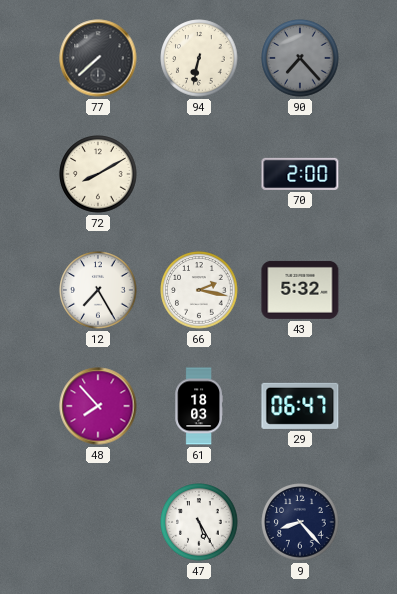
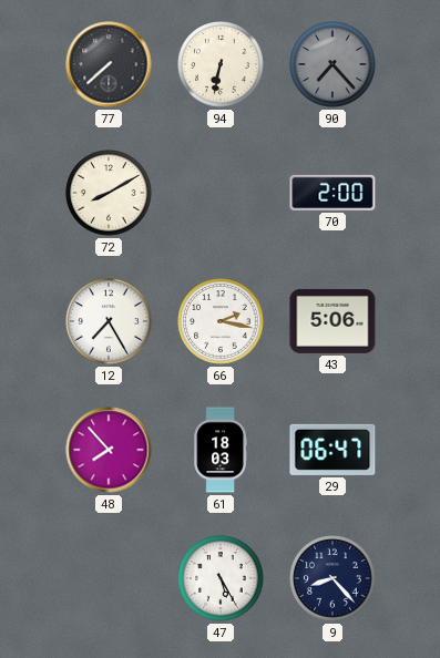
43: 5:32 -> 5:06
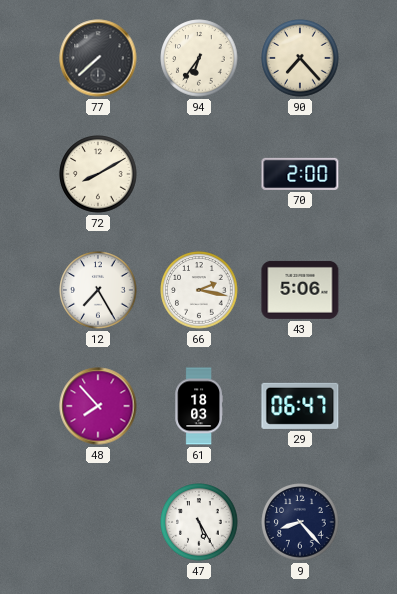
94: 6:32 -> 6:36
90 dial: grey -> cream
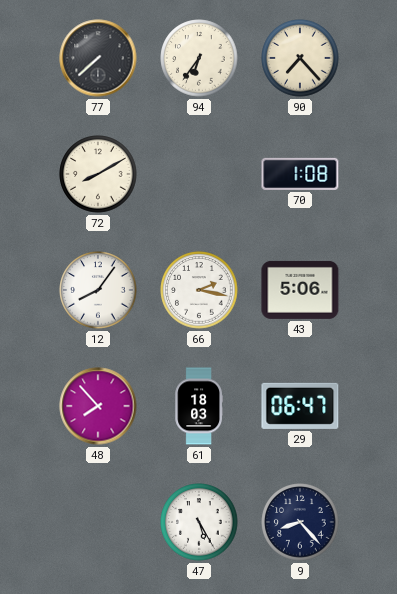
70: 2:00 -> 1:08
12: 7:25 -> 8:06
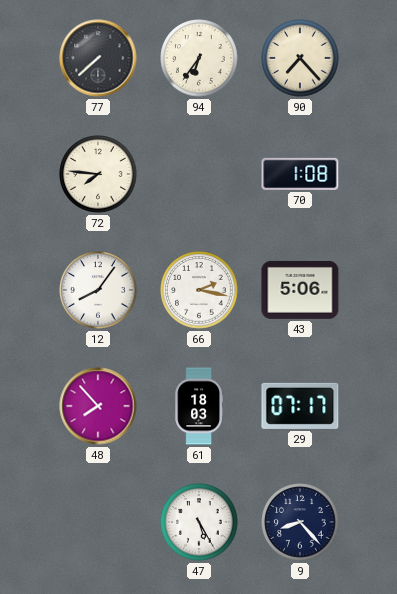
72: 8:10 -> 7:46
29: 06:47 -> 07:17
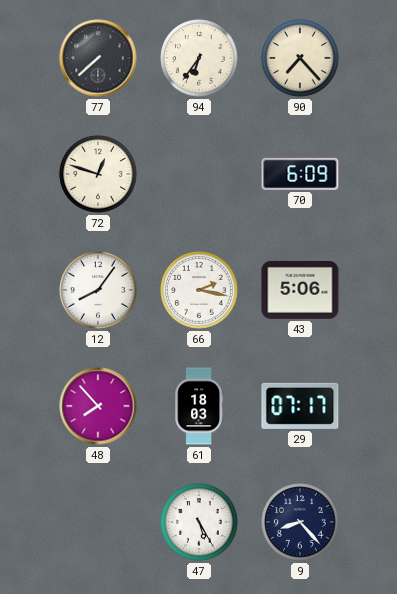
72: 7:46 -> 12:48
70: 1:08 -> 6:09
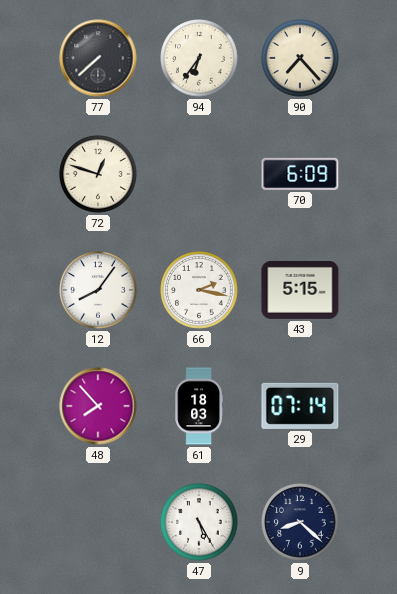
43: 5:06 -> 5:15
29: 07:17 -> 07:14
9: 8:23 -> 8:22
